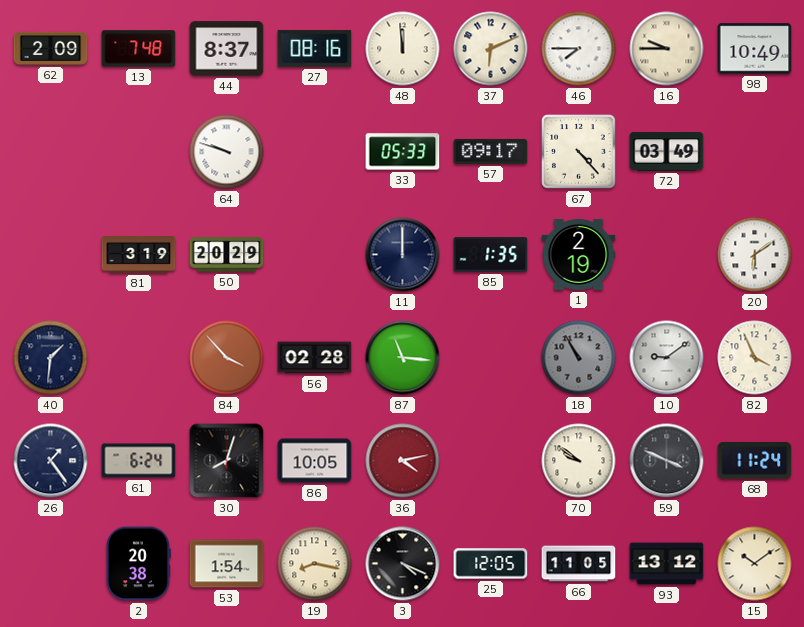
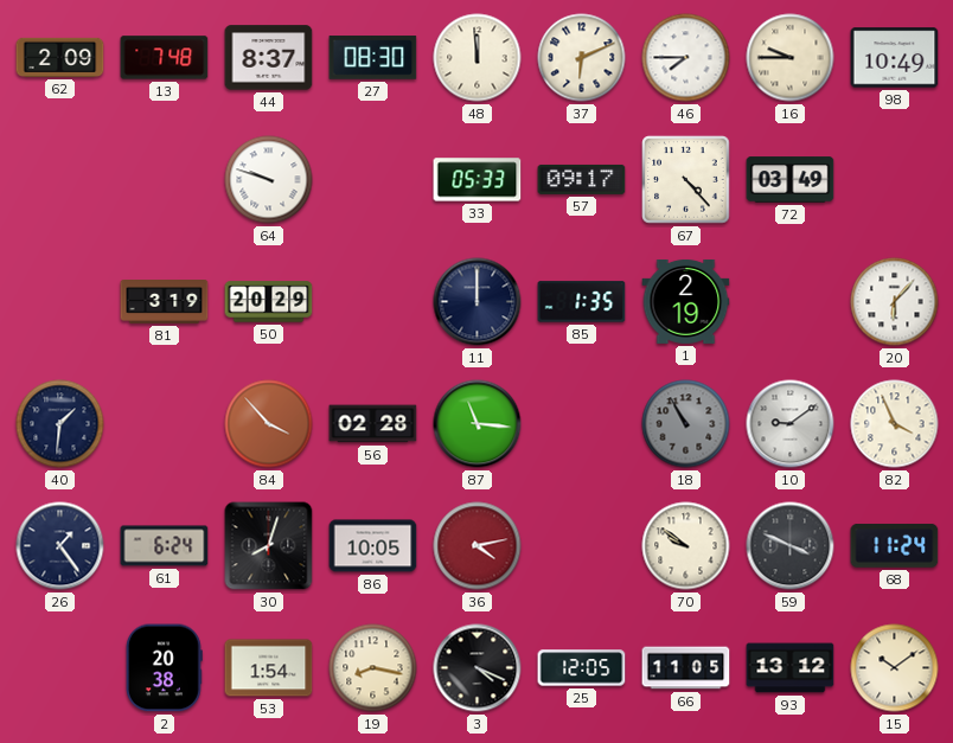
27: 08:16 -> 08:30
20: 6:09 -> 6:07
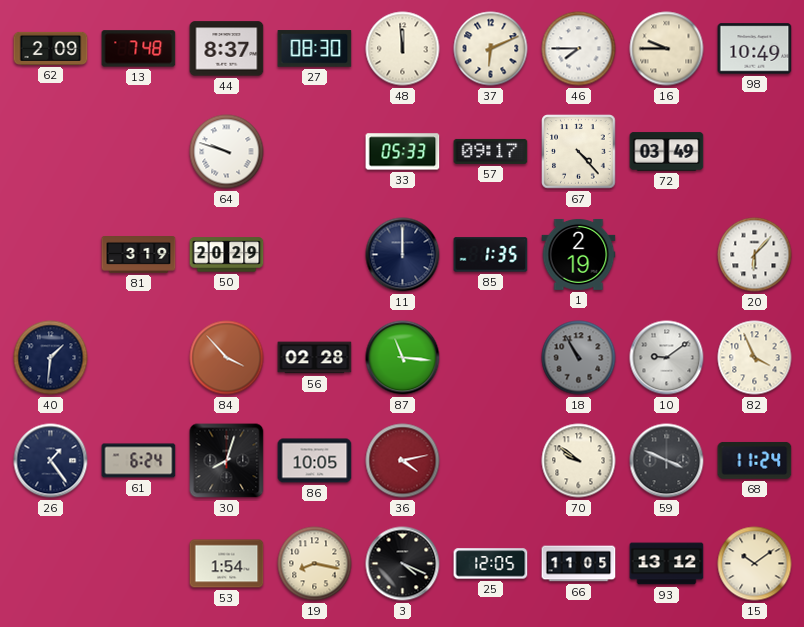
2: 20:38 -> none
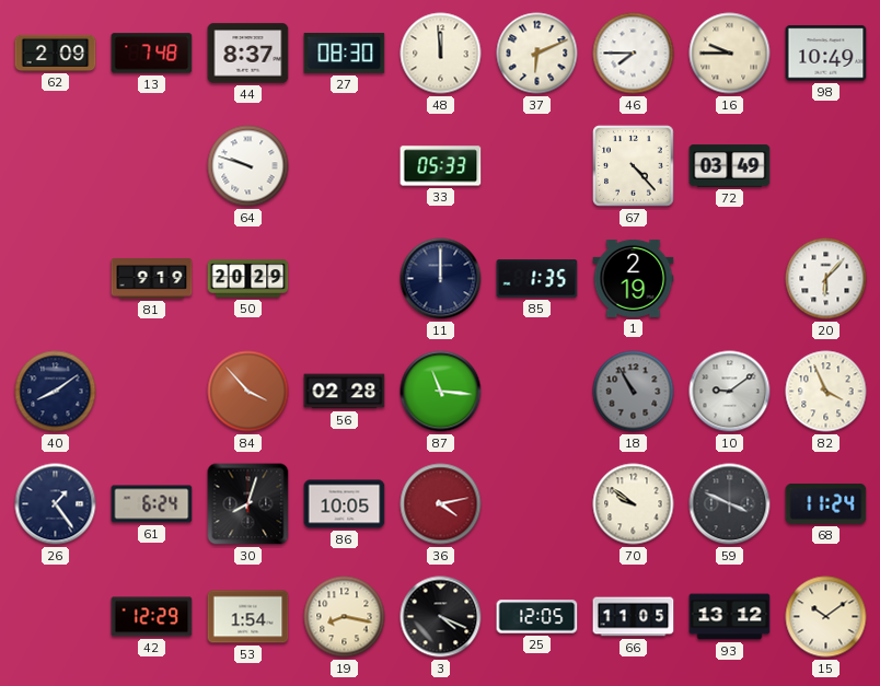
57: 09:17 -> none
81: 3:19 -> 9:19
40: 1:31 -> 8:09
42: none -> 12:29
